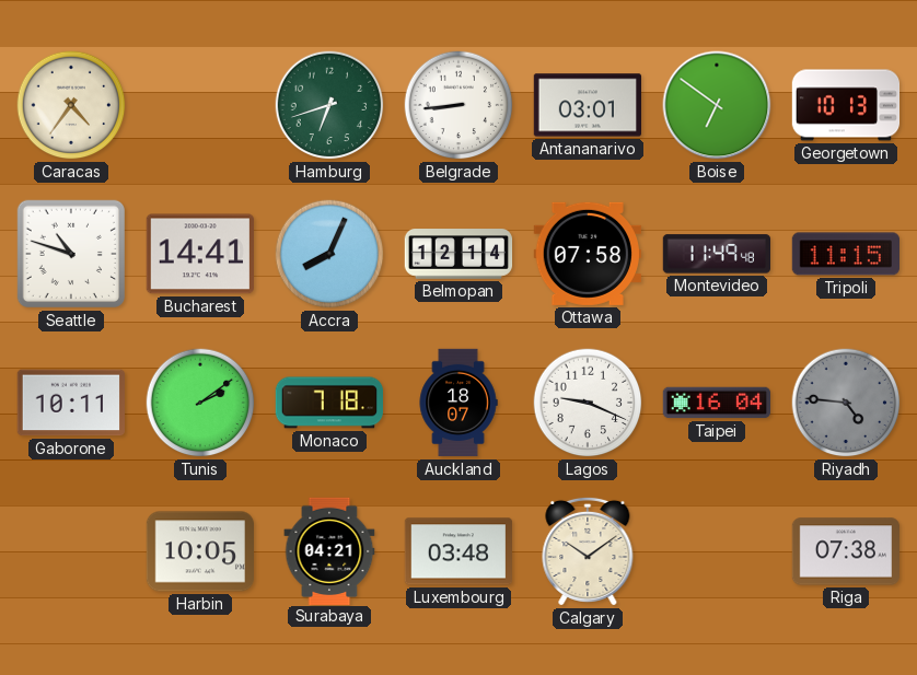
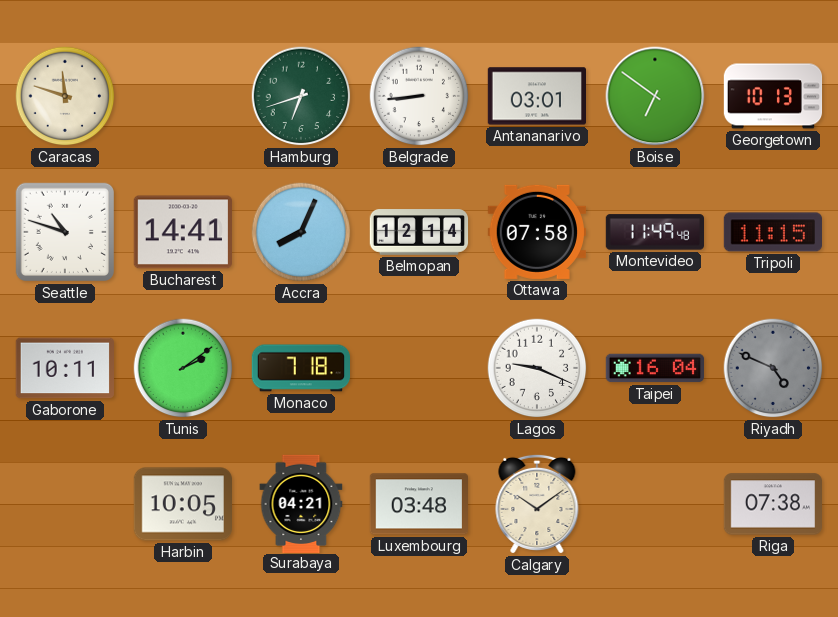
Caracas: 4:36 -> 11:48
Auckland: 18:07 -> none
Riyadh: 4:46 -> 4:49
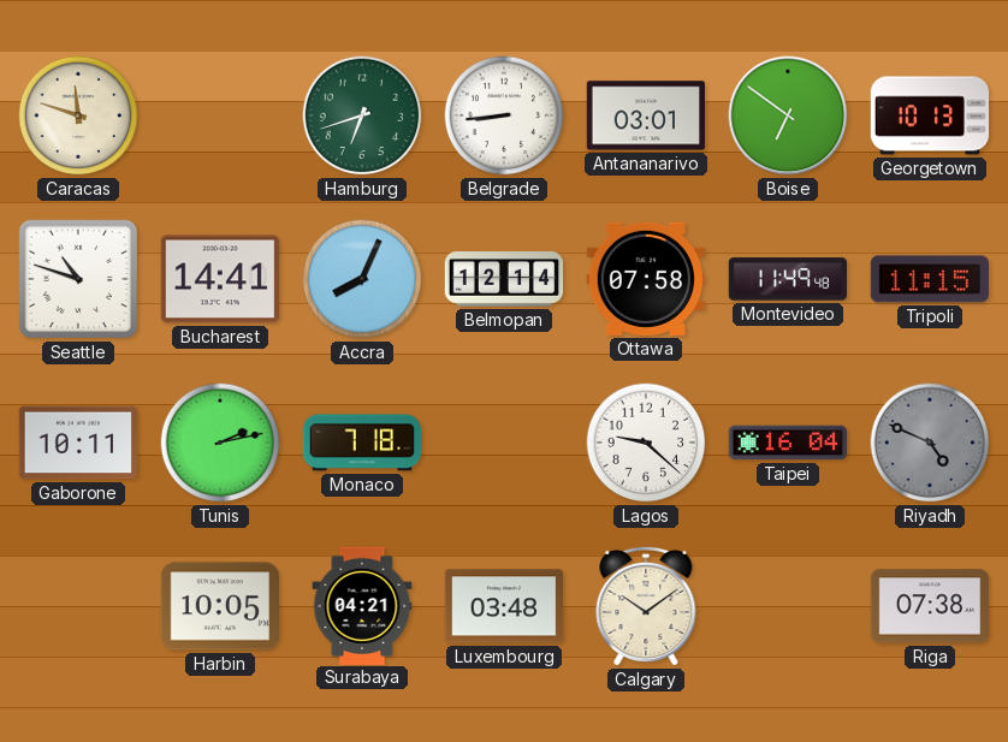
Tunis: 2:09 -> 2:13
Lagos: 9:19 -> 9:22
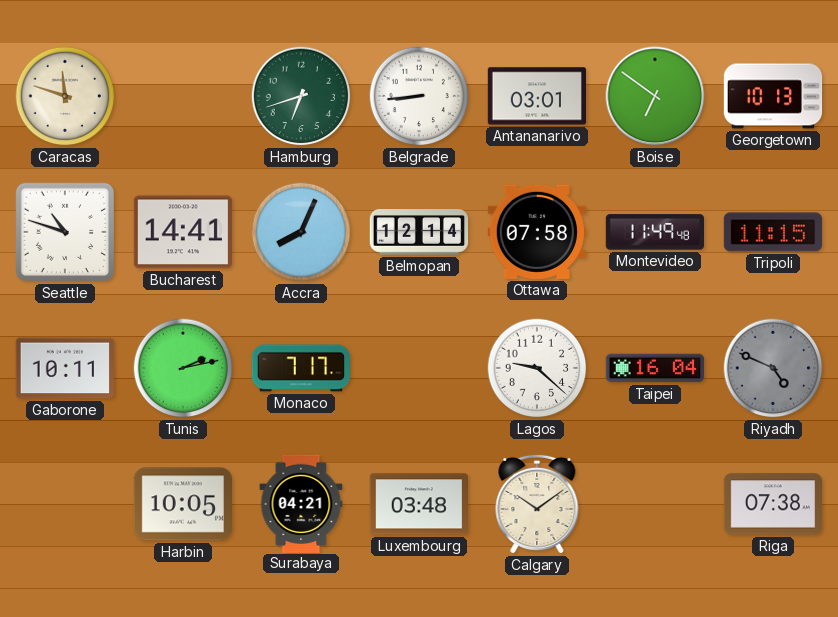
Monaco: 7:18 -> 7:17
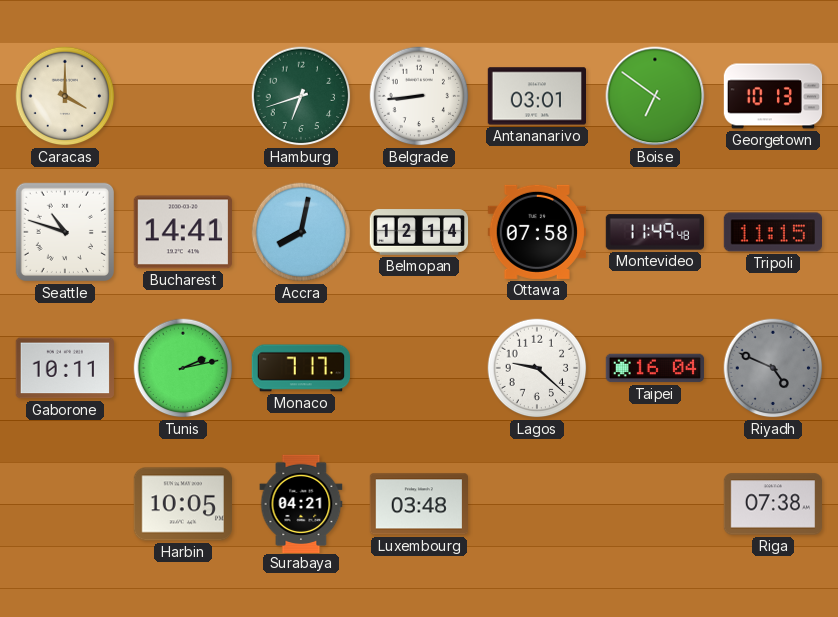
Caracas: 11:48 -> 4:00
Accra: 8:04 -> 8:02
Calgary: 10:09 -> none
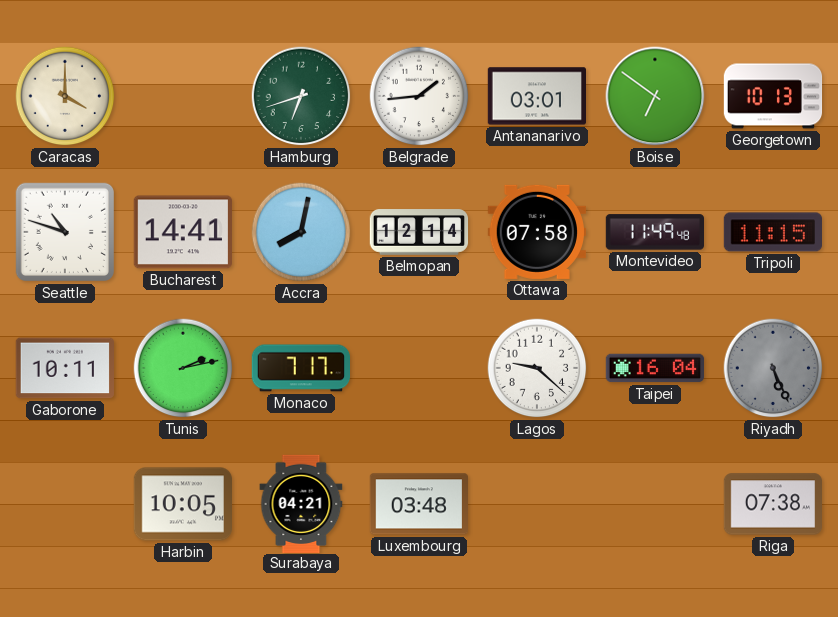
Belgrade: 8:44 -> 1:44
Riyadh: 4:49 -> 5:26
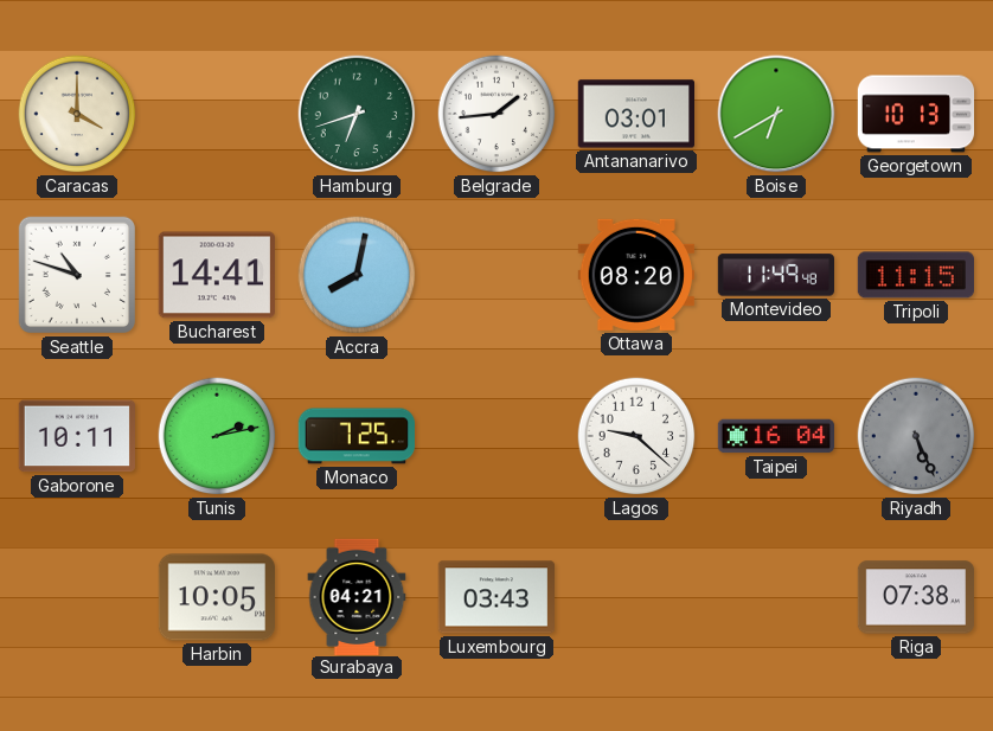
Boise: 6:51 -> 6:40
Belmopan: 12:14 -> none
Ottawa: 07:58 -> 08:20
Monaco: 7:17 -> 7:25
Luxembourg: 03:48 -> 03:43
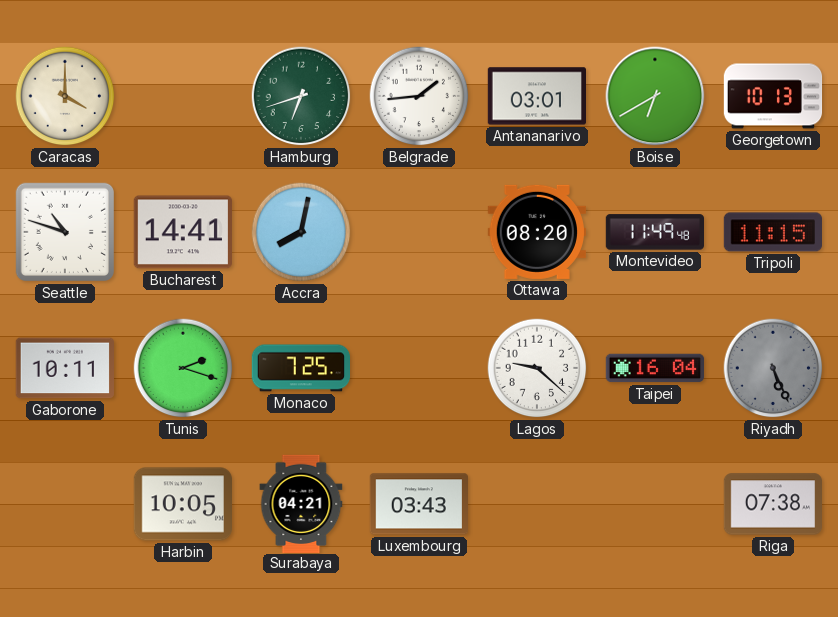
Tunis: 2:13 -> 2:18
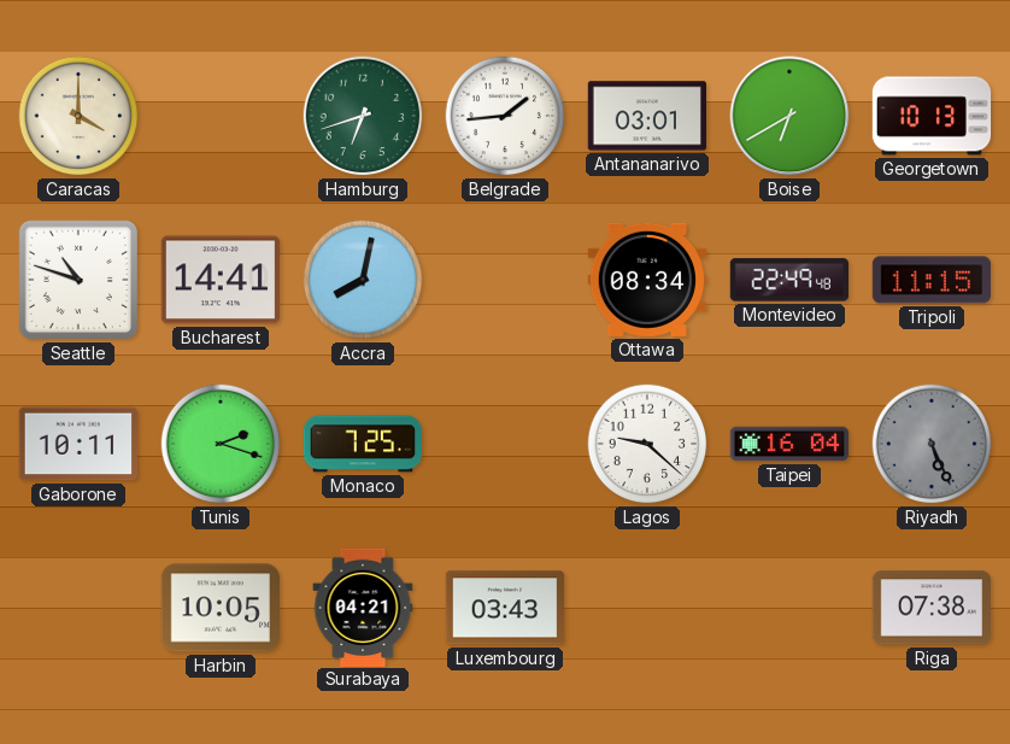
Ottawa: 08:20 -> 08:34
Montevideo: 11:49 -> 22:49
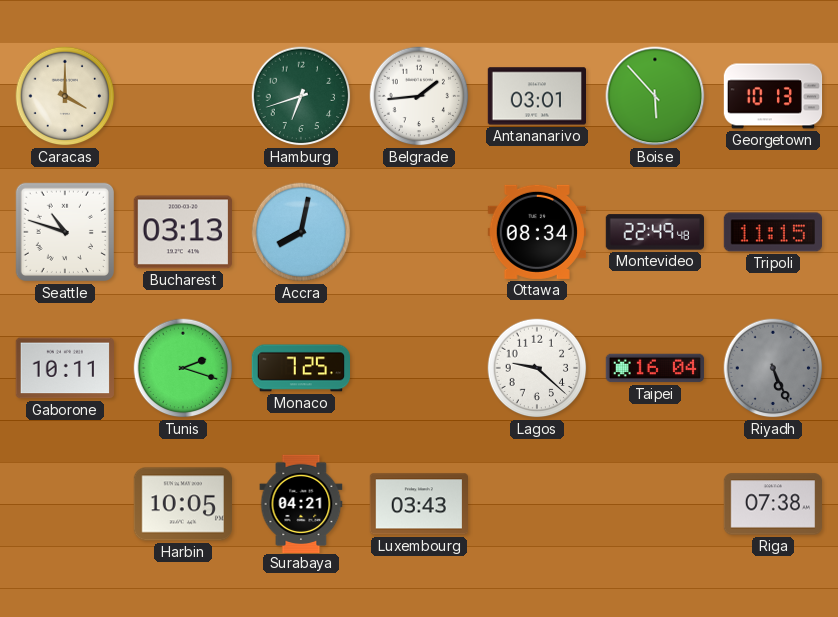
Boise: 6:40 -> 5:53
Bucharest: 14:41 -> 03:13
